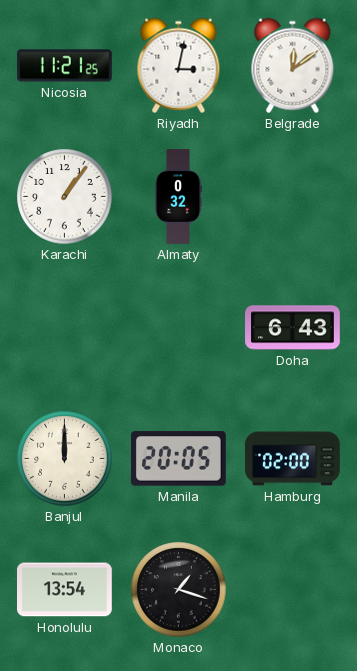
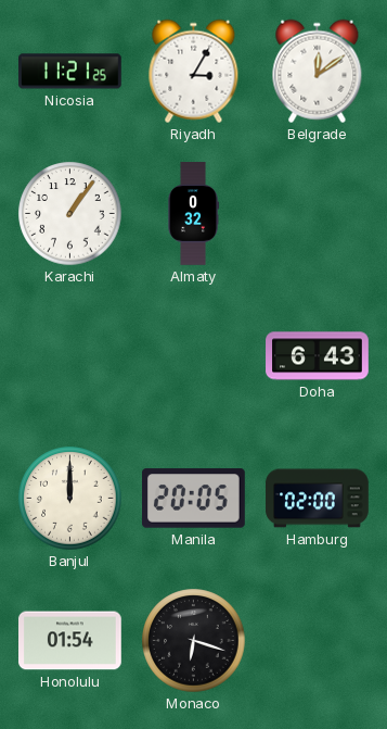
Riyadh: 3:02 -> 3:05
Honolulu: 13:54 -> 01:54
Monaco: 1:18 -> 6:18
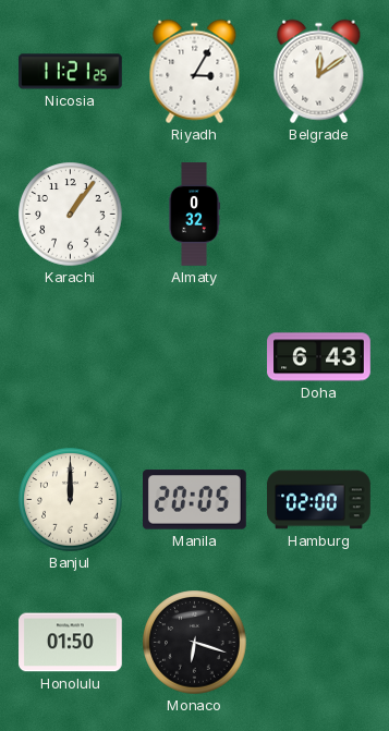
Honolulu: 01:54 -> 01:50
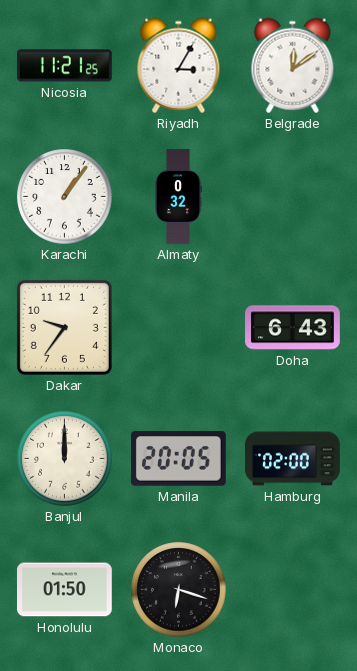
Dakar: none -> 9:36
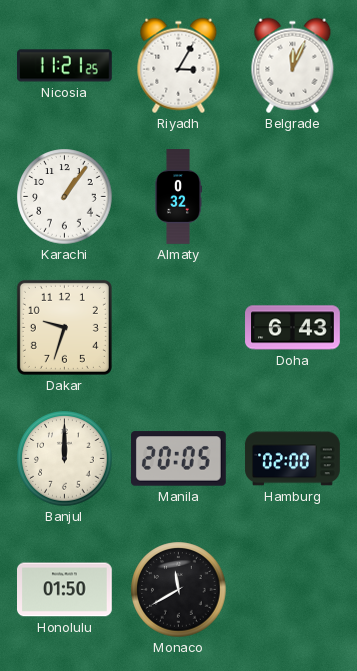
Belgrade: 12:09 -> 12:04
Dakar: 9:36 -> 9:33
Monaco: 6:18 -> 11:40
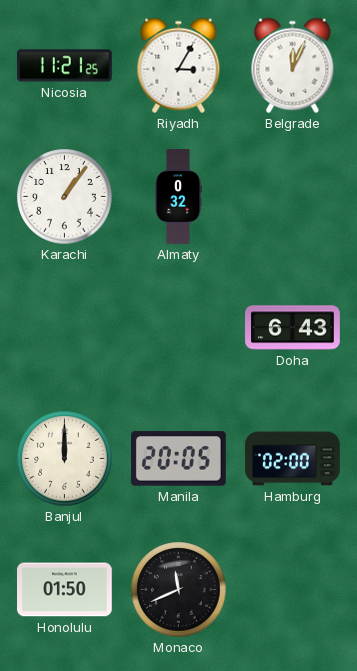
Dakar: 9:33 -> none
Monaco: 11:40 -> 11:41
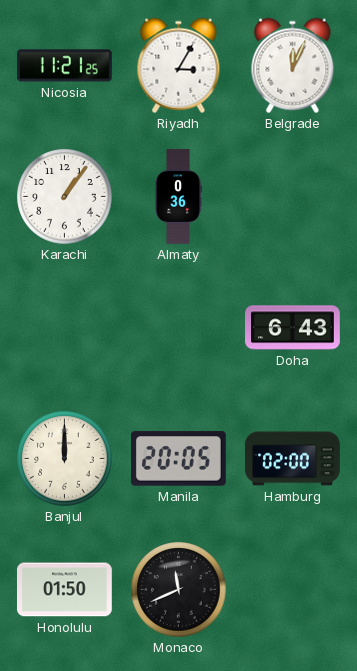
Almaty: 0:32 -> 0:36
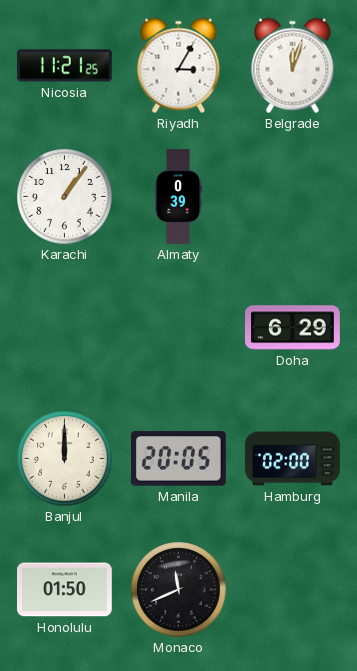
Belgrade: 12:04 -> 12:03
Almaty: 0:36 -> 0:39
Doha: 6:43 -> 6:29
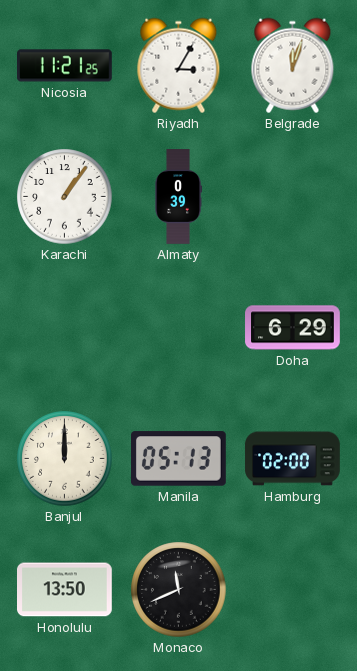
Manila: 20:05 -> 05:13
Honolulu: 01:50 -> 13:50
